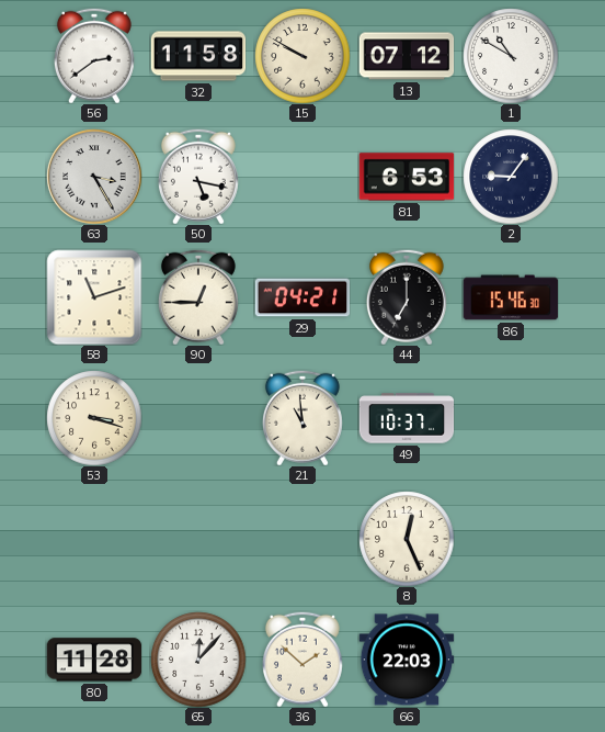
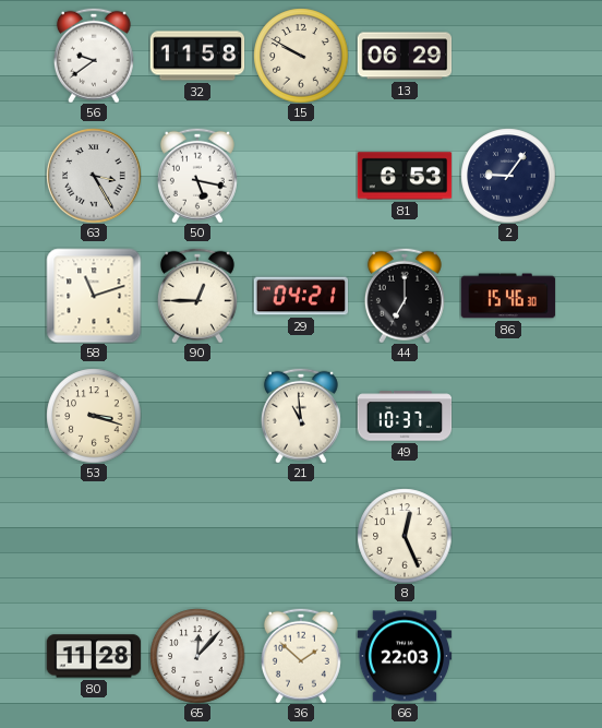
56: 2:39 -> 9:39
13: 07:12 -> 06:29
1: 10:50 -> none
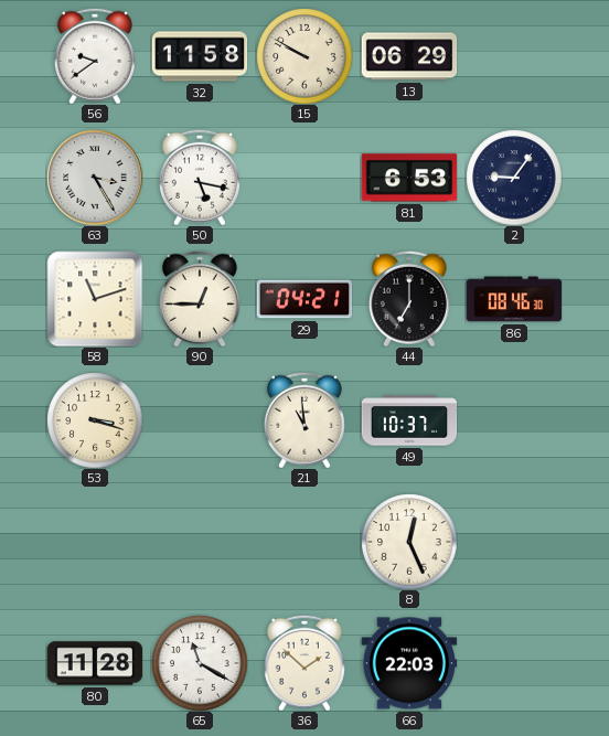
86: 15:46 -> 08:46
65: 12:07 -> 11:20
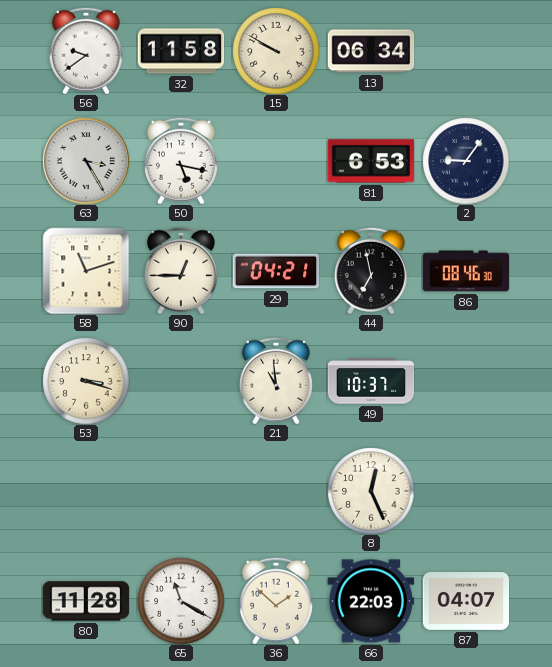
13: 06:29 -> 06:34
44: 7:00 -> 6:58
87: none -> 04:07
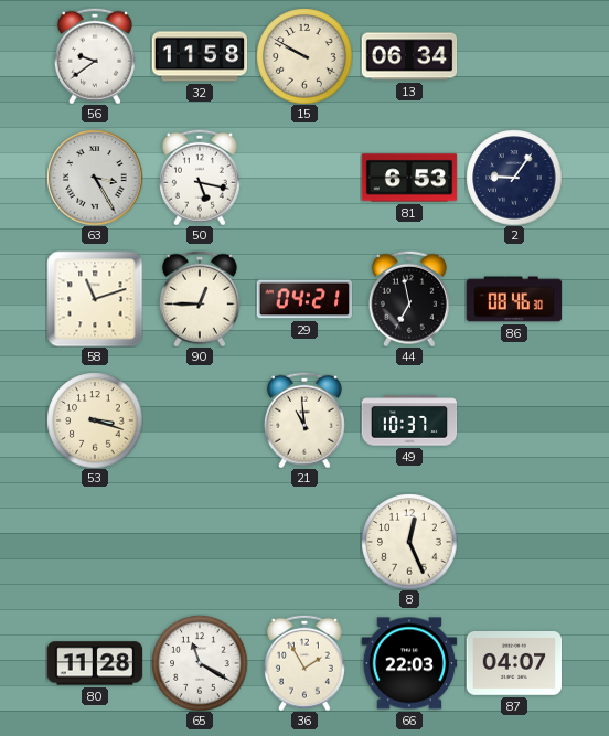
36: 1:52 -> 1:55
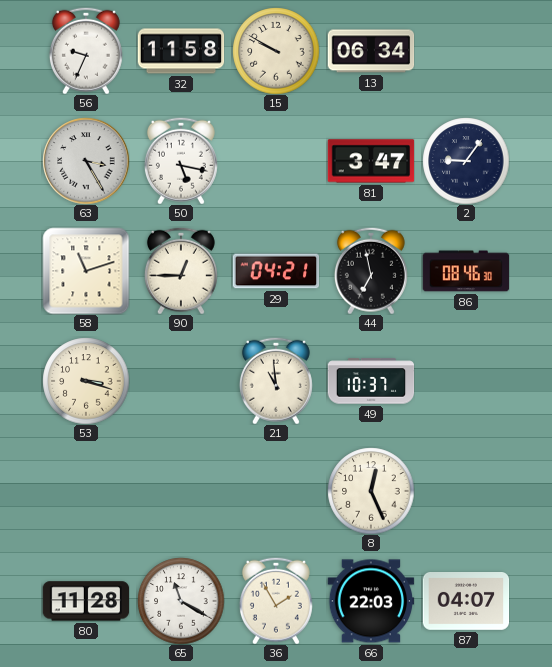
56: 9:39 -> 9:34
81: 6:53 -> 3:47
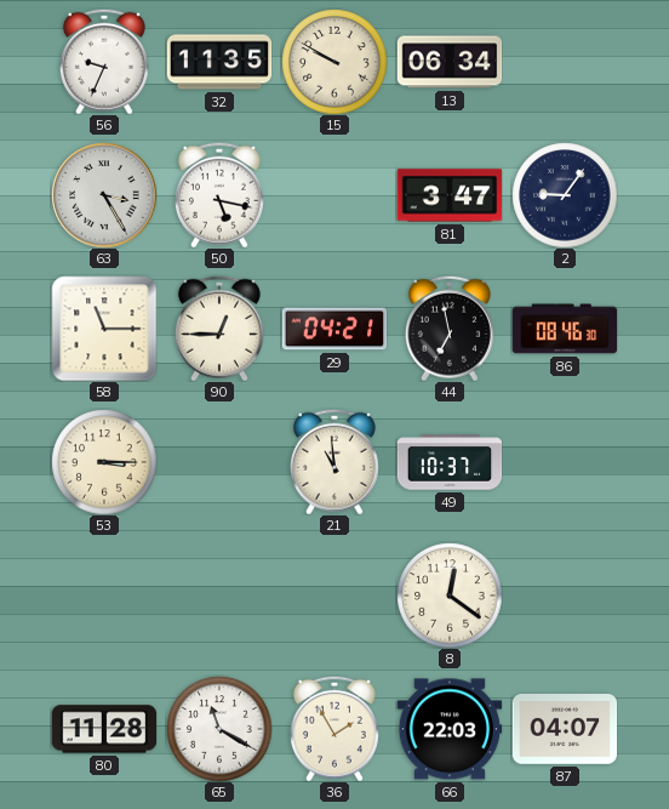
32: 11:58 -> 11:35
58: 11:12 -> 11:15
53: 3:18 -> 3:15
8: 12:26 -> 12:21
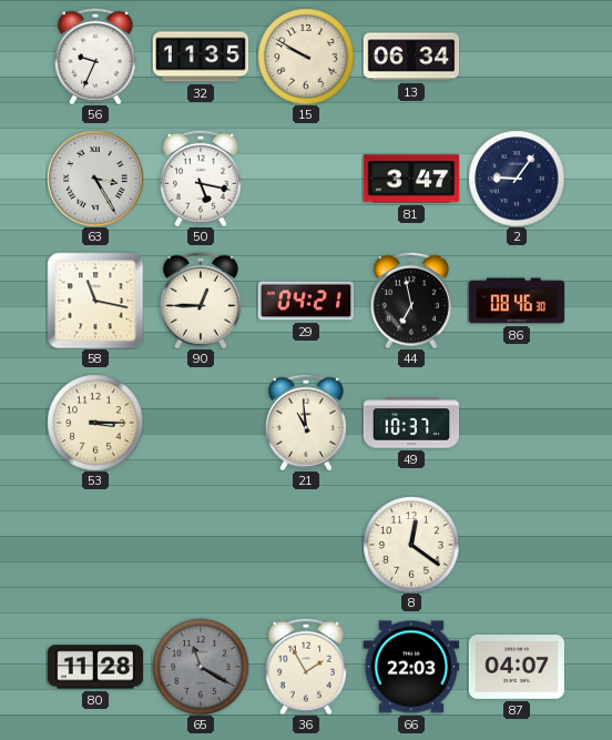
58: 11:15 -> 11:17
65 dial: white -> grey
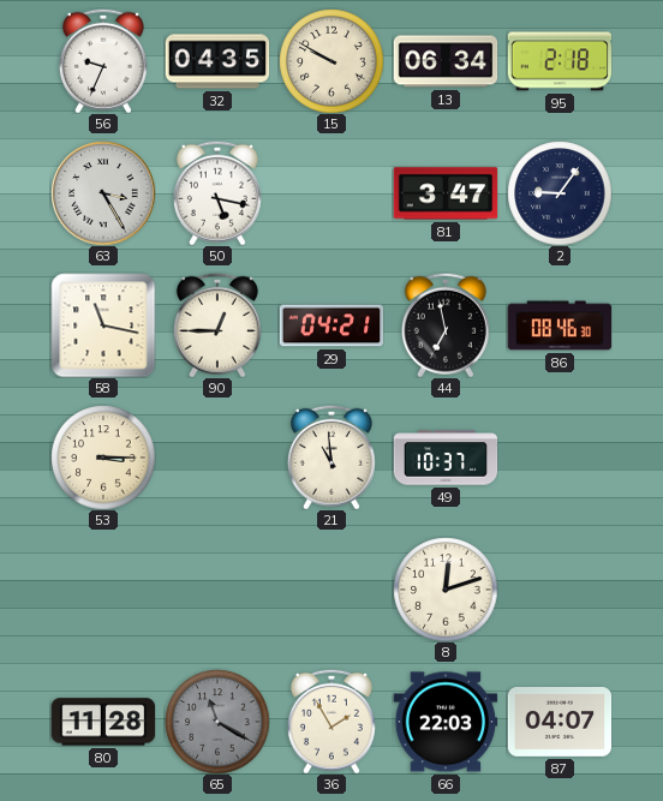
32: 11:35 -> 04:35
95: none -> 2:18
8: 12:21 -> 12:12
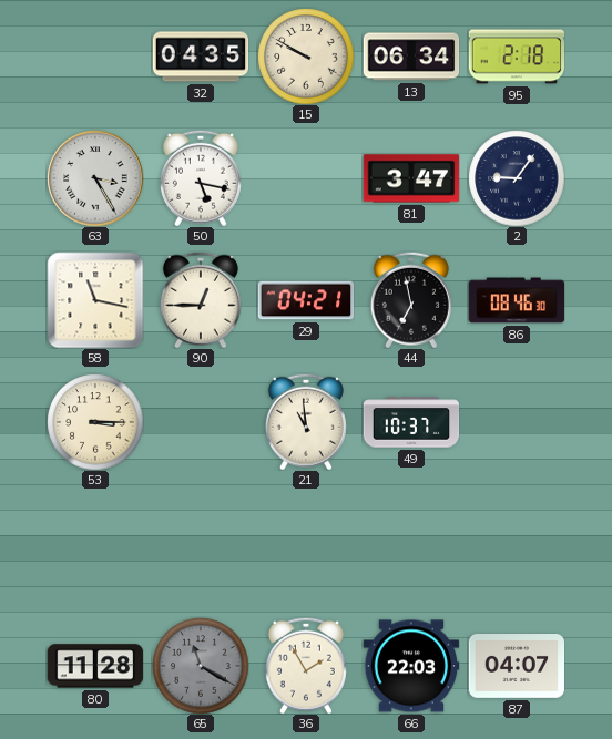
56: 9:34 -> none
8: 12:12 -> none
